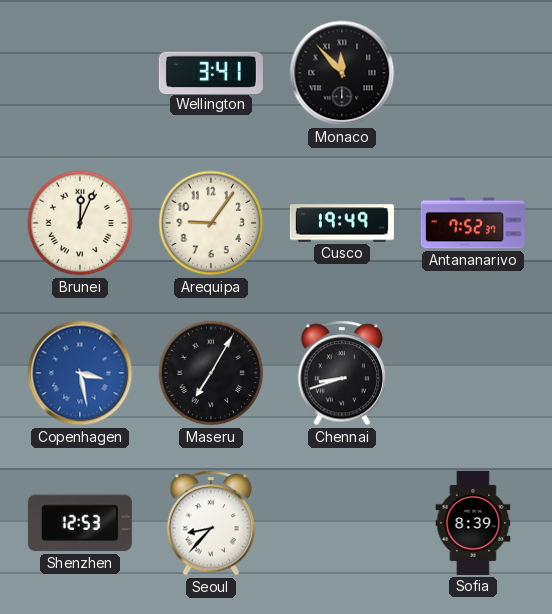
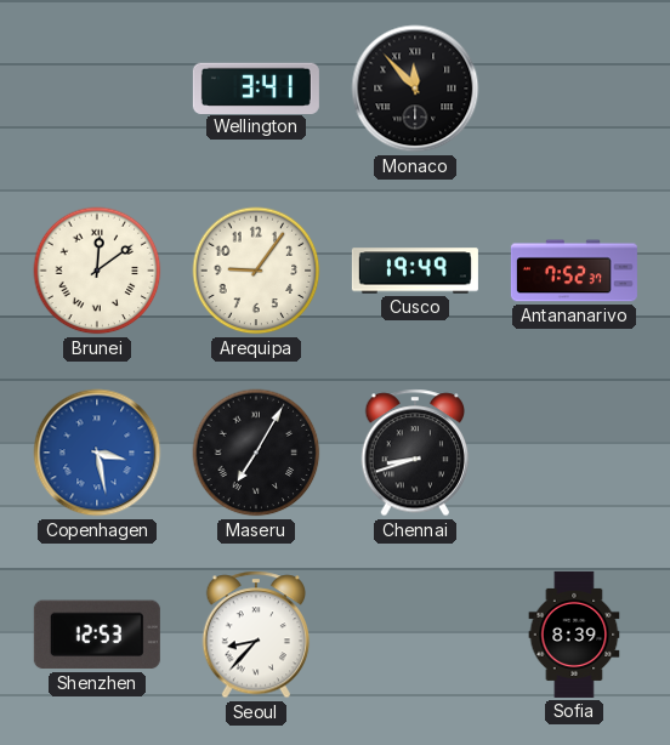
Brunei: 12:04 -> 12:09
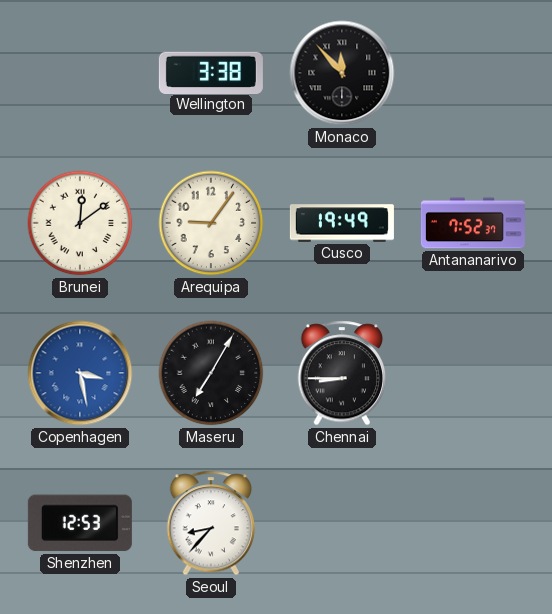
Wellington: 3:41 -> 3:38
Chennai: 8:42 -> 8:45
Sofia: 8:39 -> none
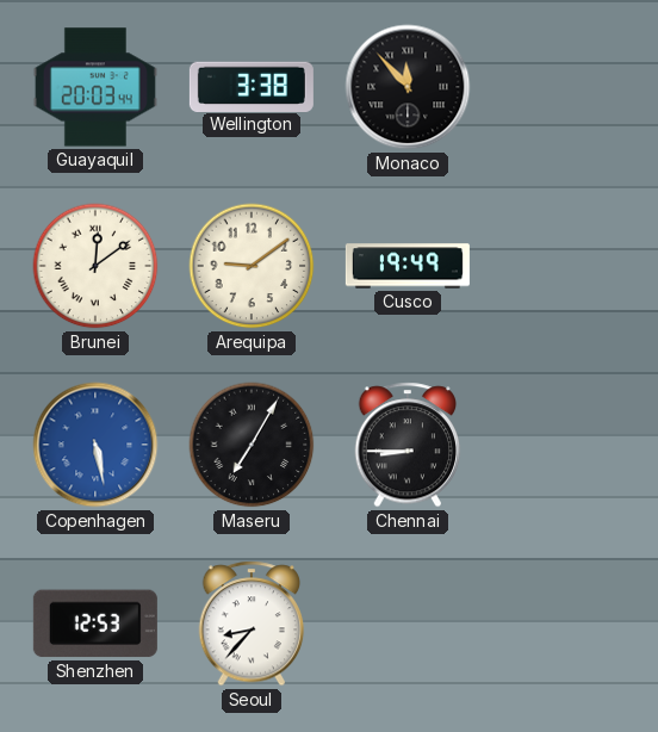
Guayaquil: none -> 20:03
Arequipa: 9:06 -> 9:09
Antananarivo: 7:52 -> none
Copenhagen: 3:28 -> 5:28
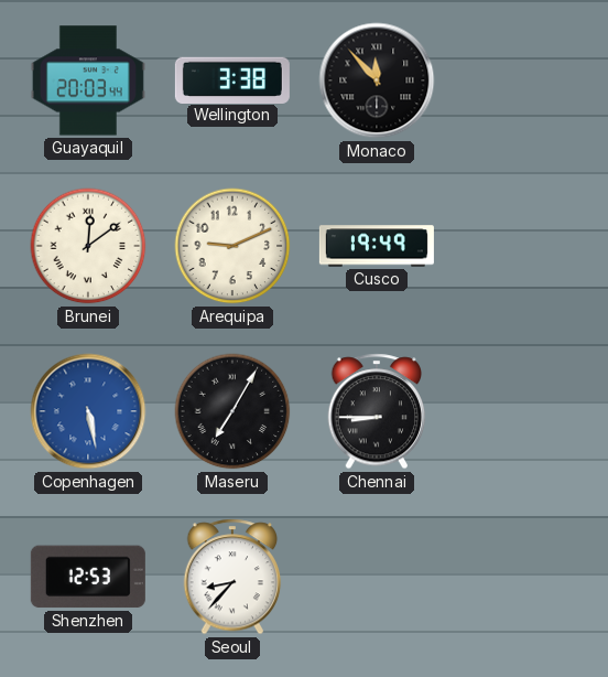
Arequipa: 9:09 -> 9:11
